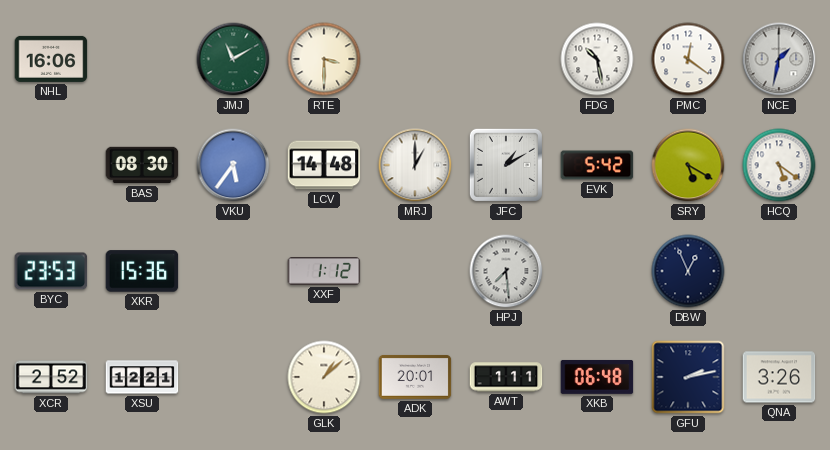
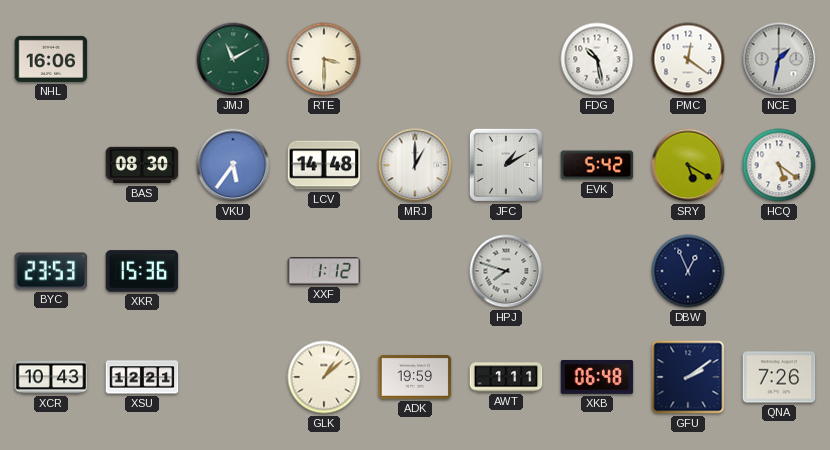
HPJ: 7:29 -> 7:48
XCR: 2:52 -> 10:43
ADK: 20:01 -> 19:59
GFU: 2:13 -> 2:09
QNA: 3:26 -> 7:26
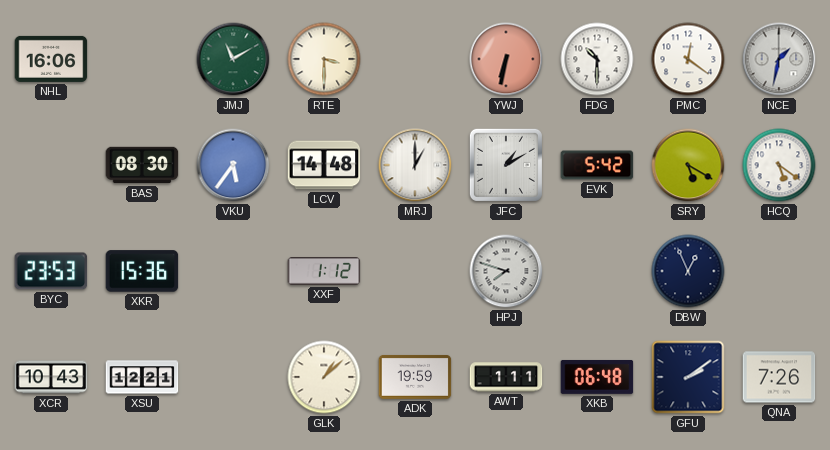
YWJ: none -> 6:32
FDG: 10:28 -> 10:30
